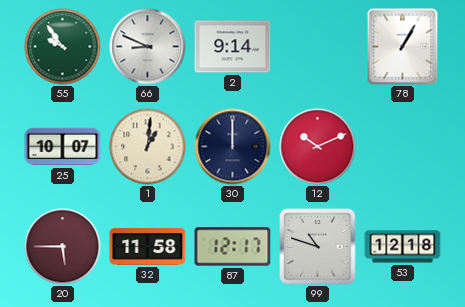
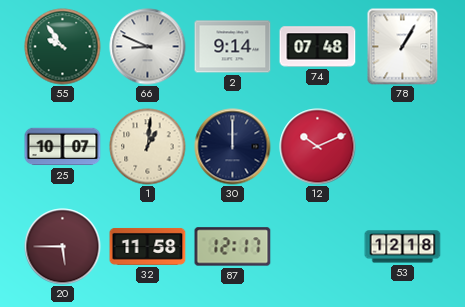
74: none -> 07:48
99: 10:48 -> none
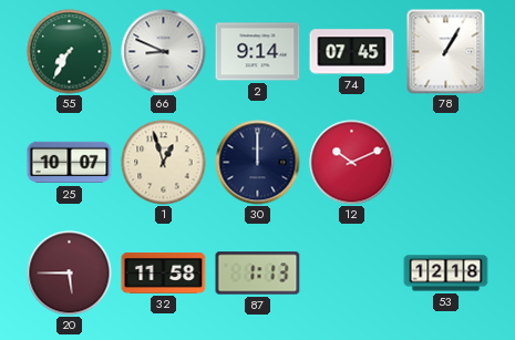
55: 9:54 -> 7:35
74: 07:48 -> 07:45
1: 1:01 -> 12:57
87: 12:17 -> 1:13
